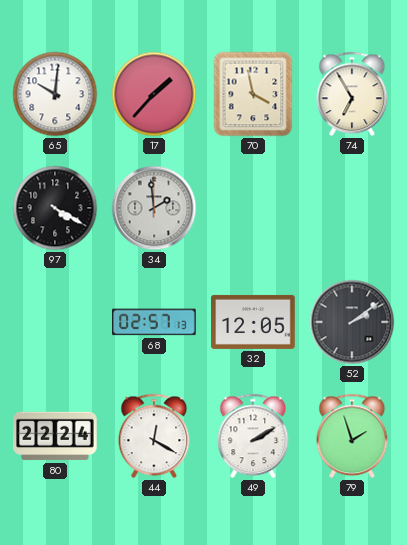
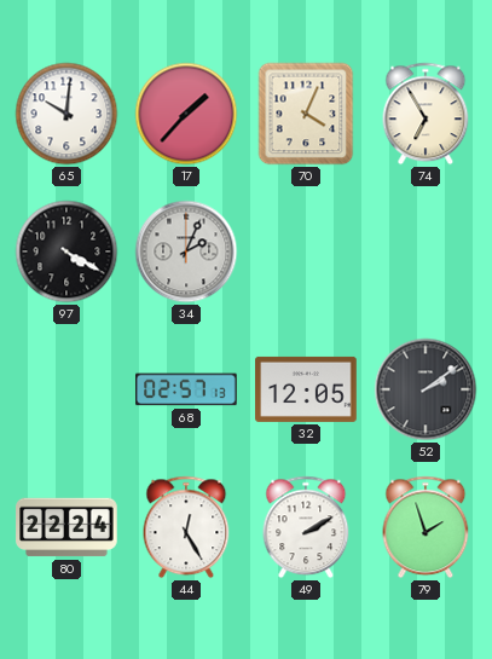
70: 3:58 -> 4:04
34: 1:59 -> 2:04
44: 12:20 -> 12:25
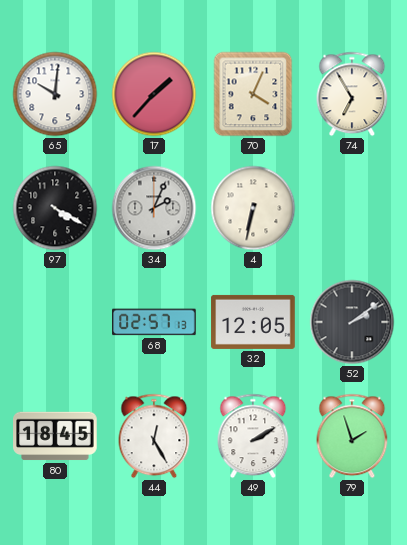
4: none -> 6:32
80: 22:24 -> 18:45
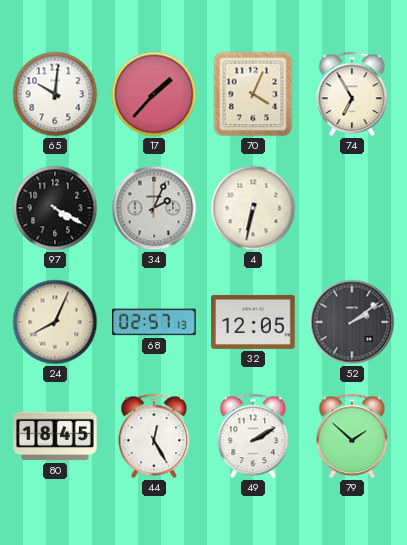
24: none -> 8:04
79: 1:57 -> 1:52
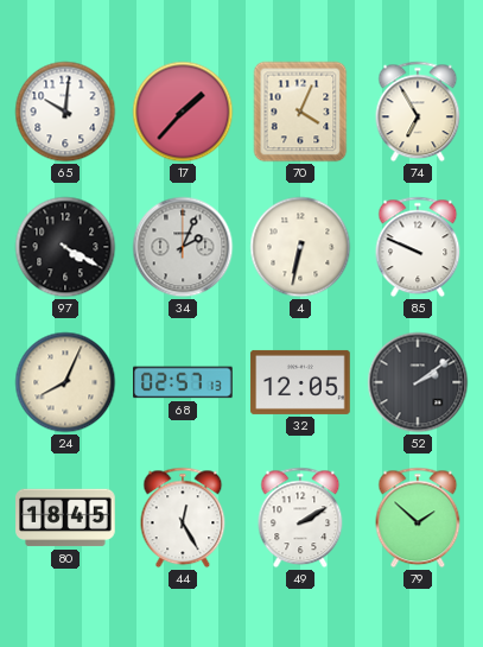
85: none -> 9:49
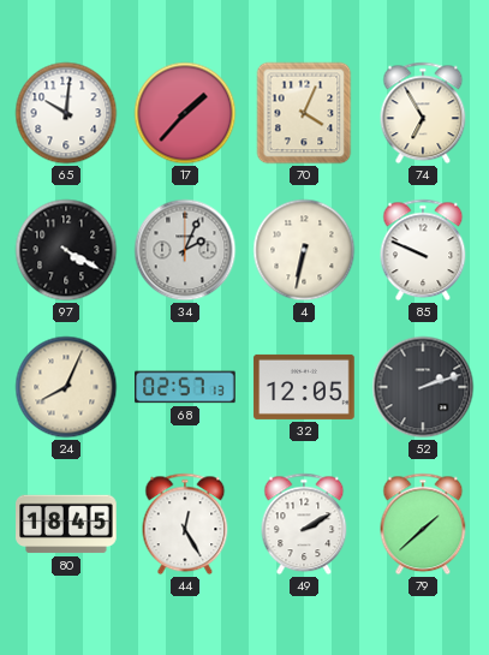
52: 2:09 -> 2:12
79: 1:52 -> 1:38
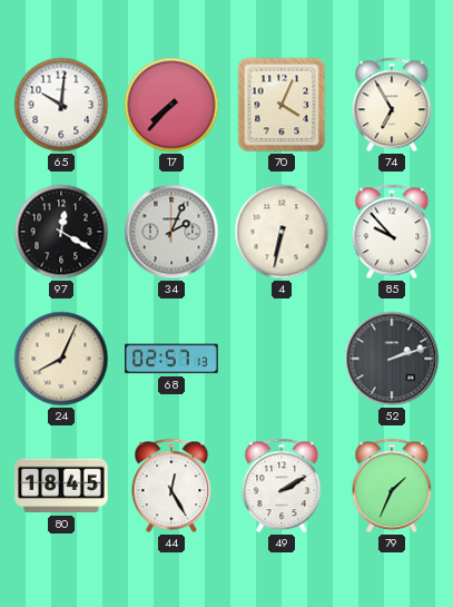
17: 1:37 -> 7:37
97: 4:20 -> 12:20
85: 9:49 -> 9:53
32: 12:05 -> none
79: 1:38 -> 1:34
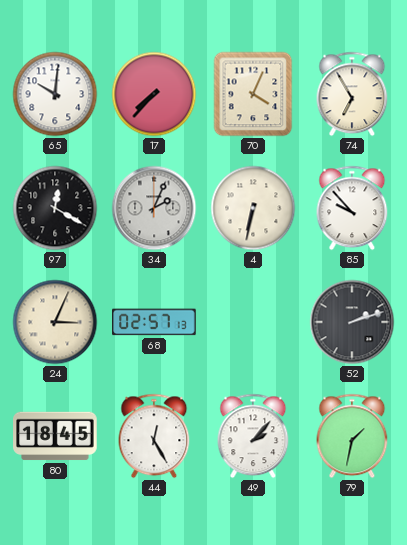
24: 8:04 -> 3:04
49: 2:10 -> 2:07
79: 1:34 -> 1:32
